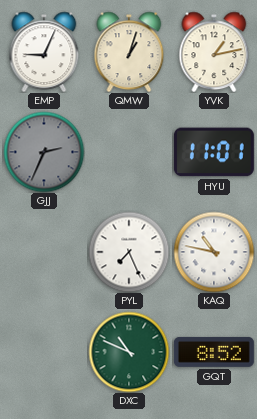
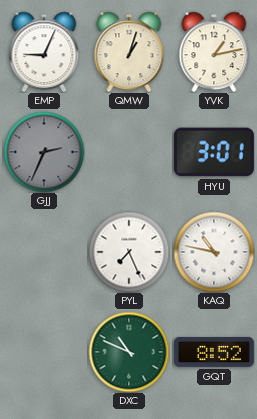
HYU: 11:01 -> 3:01
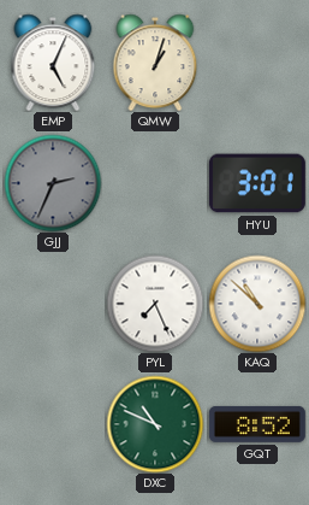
EMP: 9:04 -> 5:04
YVK: 1:13 -> none
KAQ: 10:47 -> 10:52
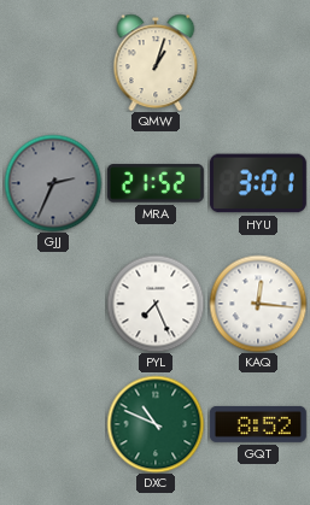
EMP: 5:04 -> none
MRA: none -> 21:52
KAQ: 10:52 -> 12:16
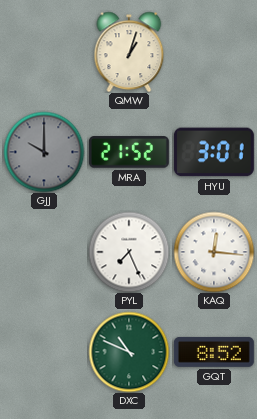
GJJ: 2:34 -> 10:00
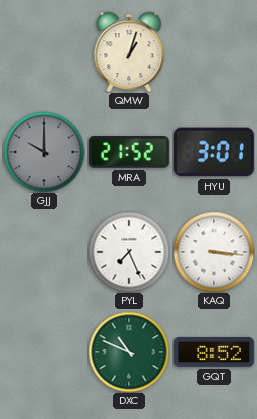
KAQ: 12:16 -> 3:16
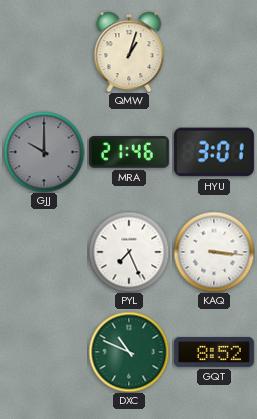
MRA: 21:52 -> 21:46
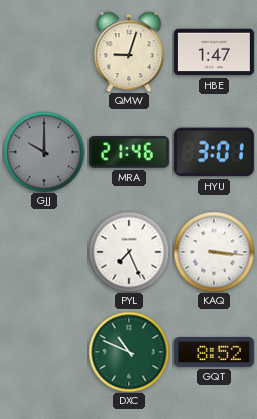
QMW: 1:03 -> 9:03
HBE: none -> 1:47
